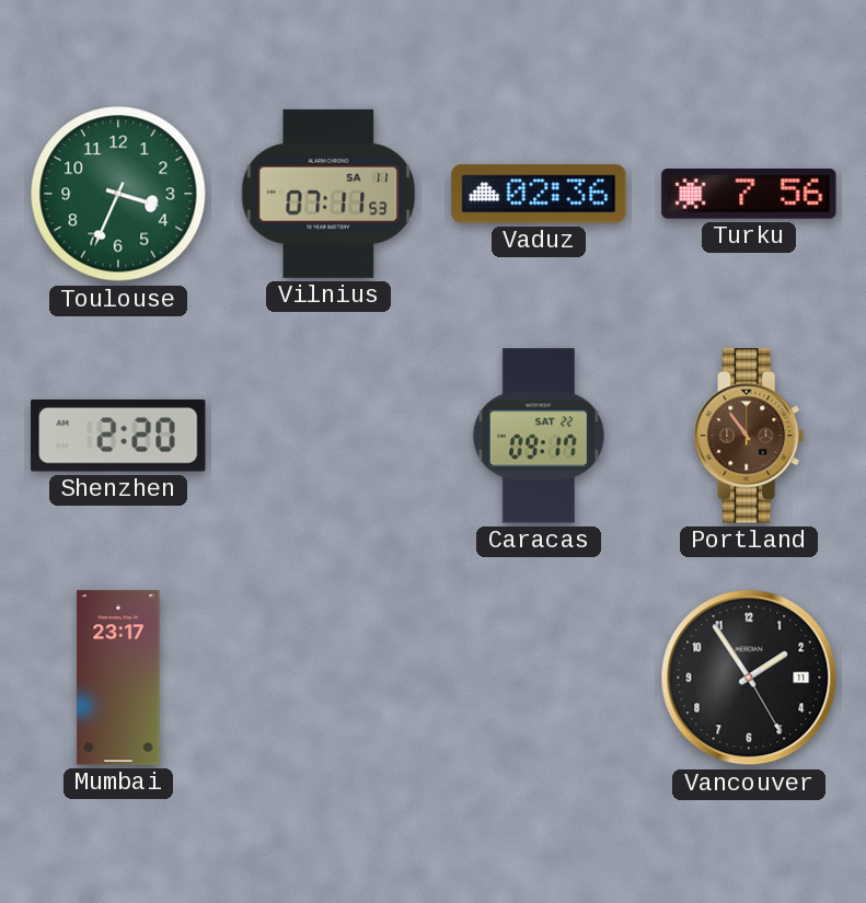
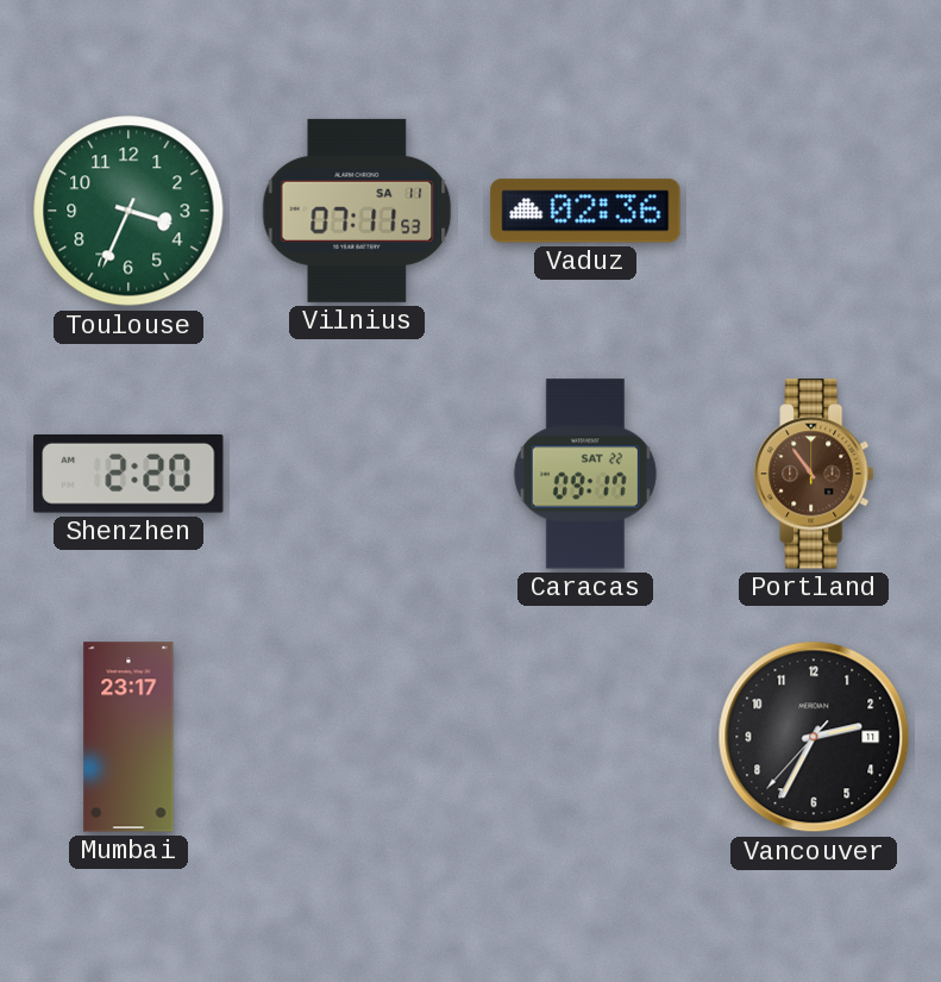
Turku: 7:56 -> none
Vancouver: 1:54 -> 2:34
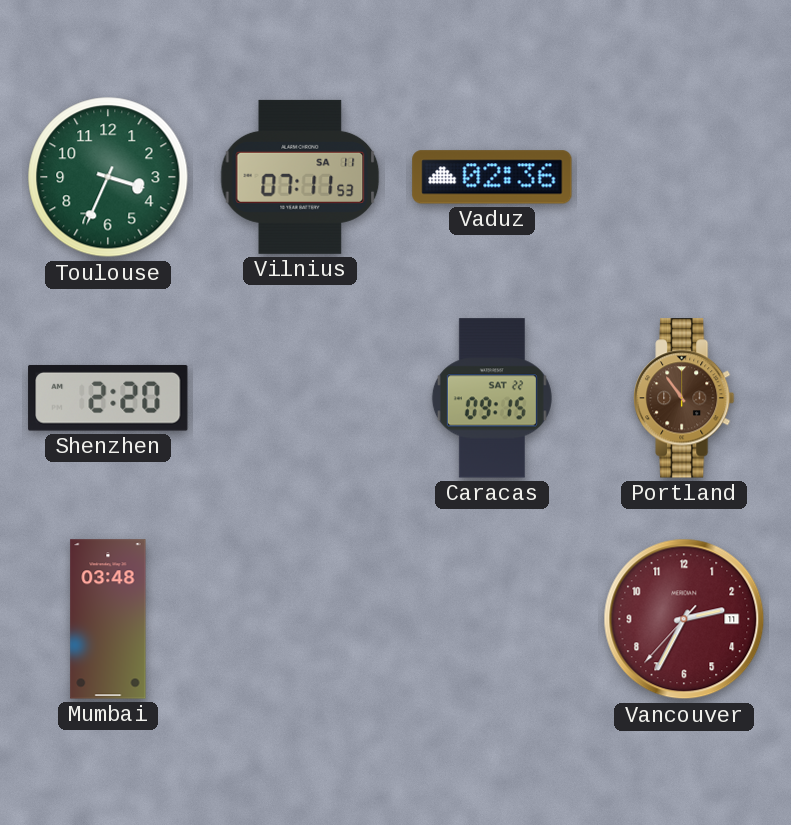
Caracas: 09:17 -> 09:15
Mumbai: 23:17 -> 03:48
Vancouver dial: black -> burgundy
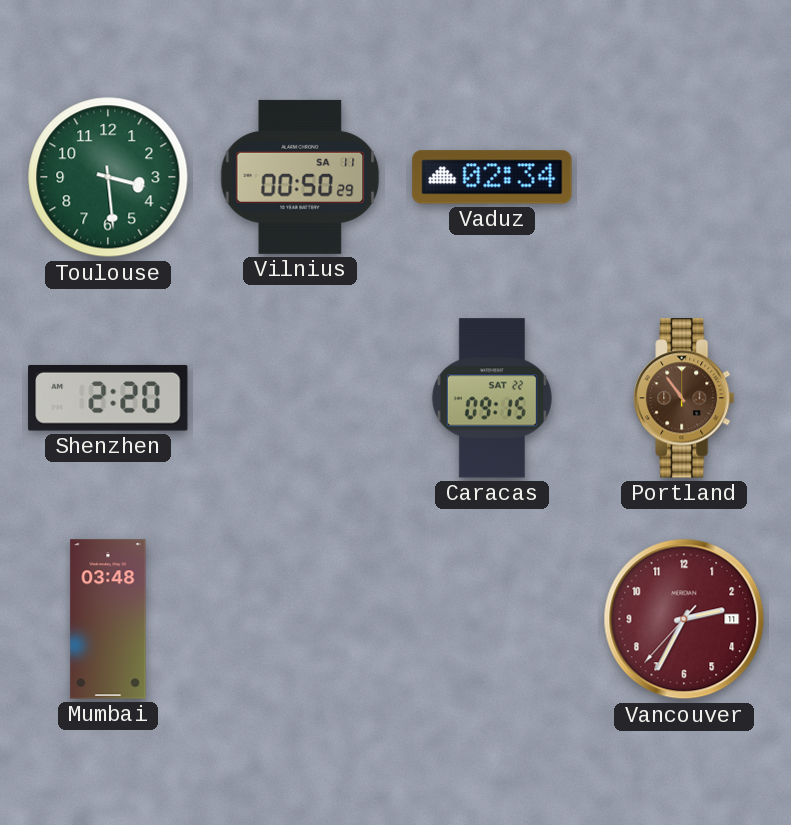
Toulouse: 3:34 -> 3:29
Vilnius: 07:11 -> 00:50
Vaduz: 02:36 -> 02:34
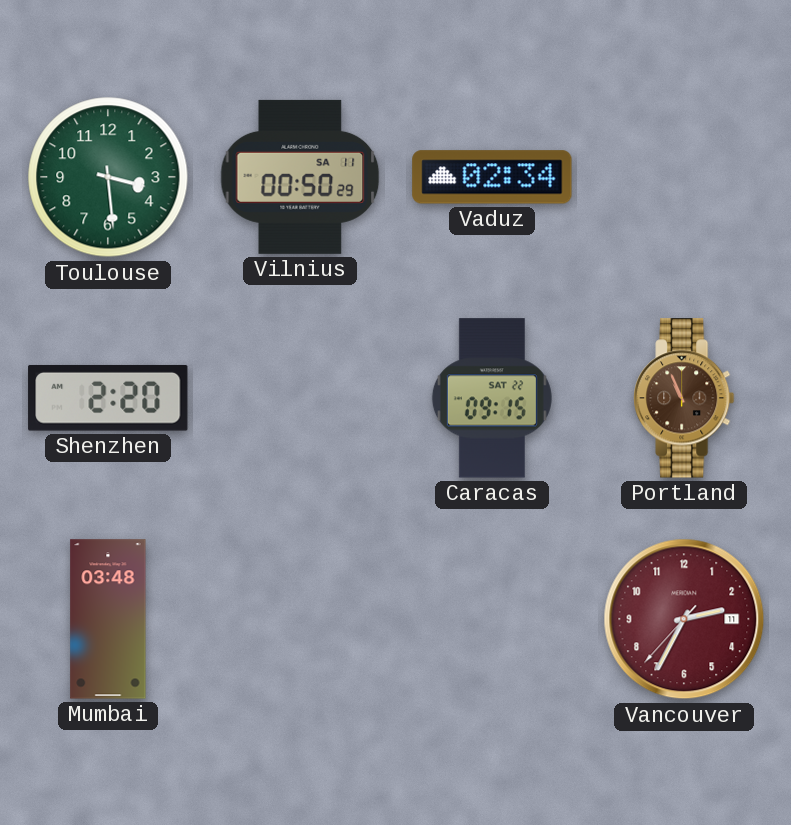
Portland: 10:54 -> 10:56
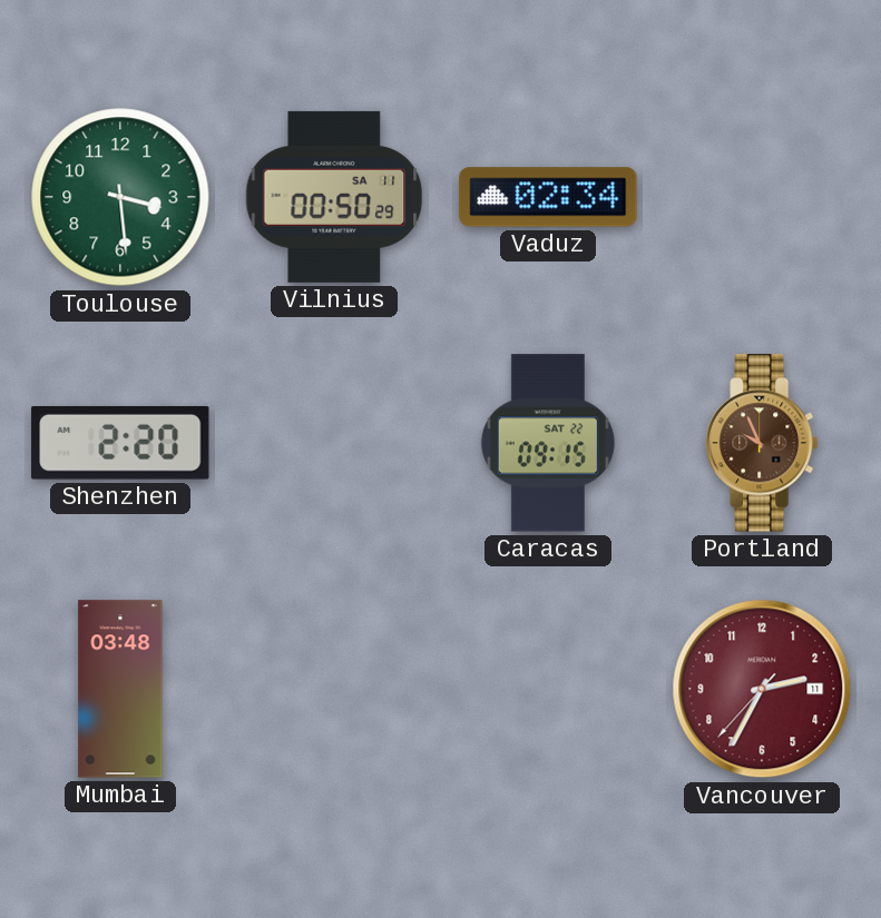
Portland: 10:56 -> 9:56
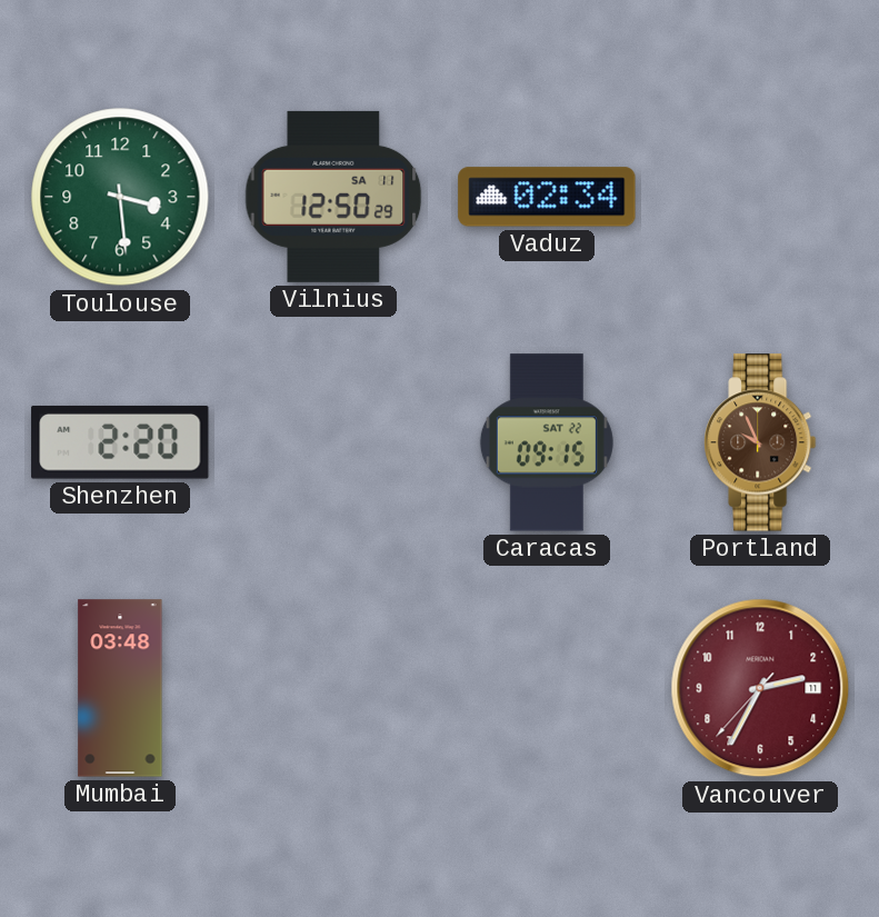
Vilnius: 00:50 -> 12:50
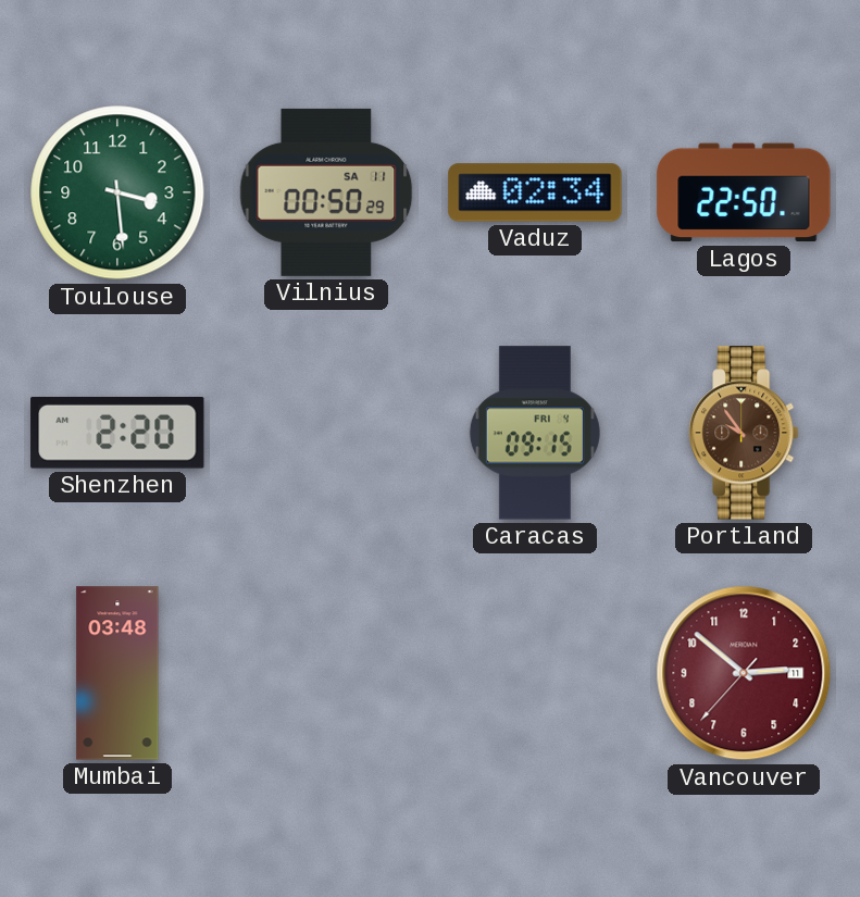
Vilnius: 12:50 -> 00:50
Lagos: none -> 22:50
Caracas date: SAT 22 -> FRI 4
Portland: 9:56 -> 9:54
Vancouver: 2:34 -> 2:51
